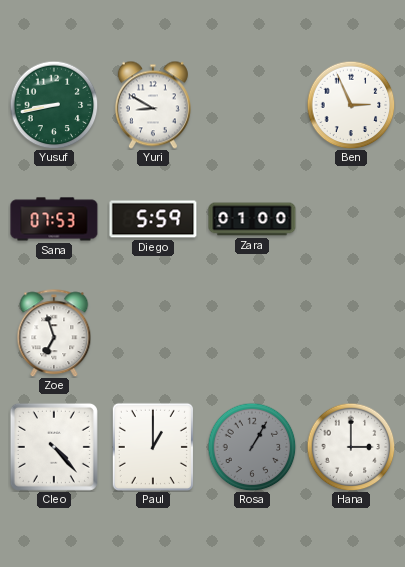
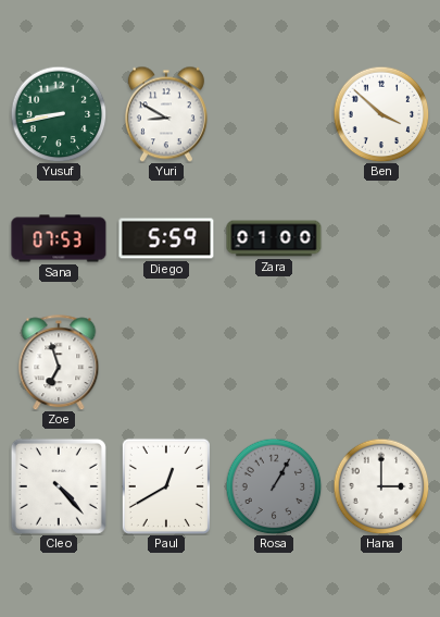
Ben: 2:56 -> 3:52
Paul: 1:00 -> 12:40
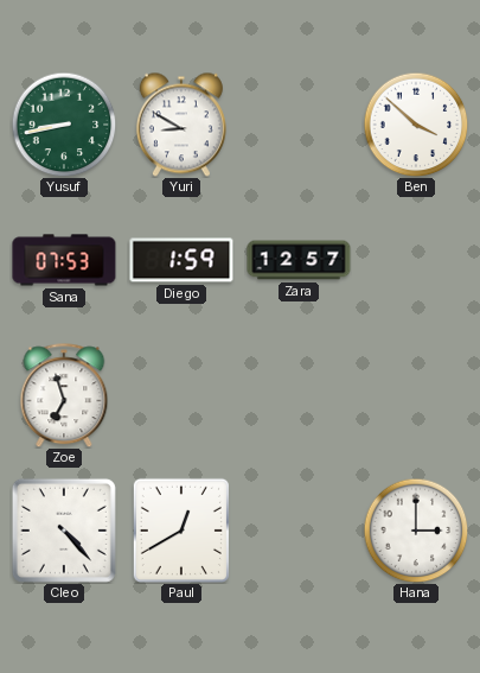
Diego: 5:59 -> 1:59
Zara: 01:00 -> 12:57
Rosa: 1:05 -> none
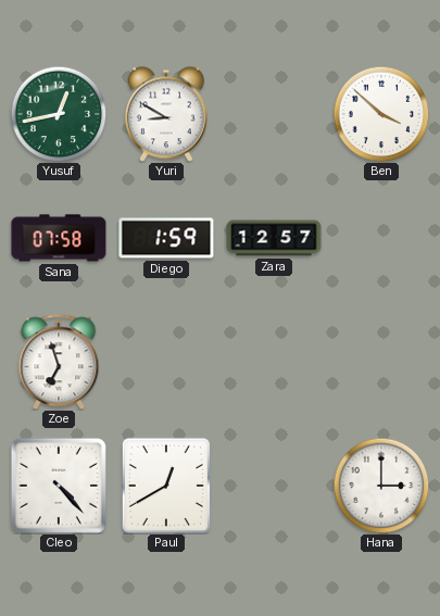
Yusuf: 8:43 -> 12:43
Sana: 07:53 -> 07:58
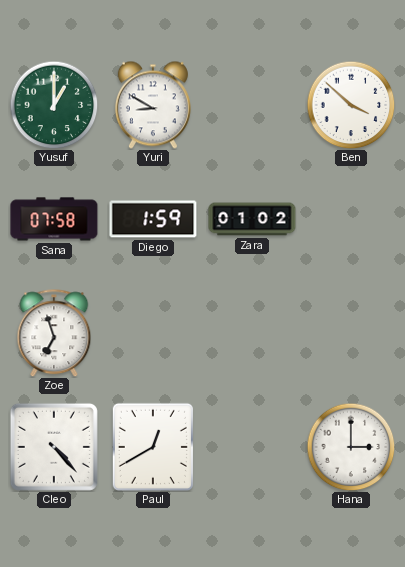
Yusuf: 12:43 -> 1:00
Zara: 12:57 -> 01:02
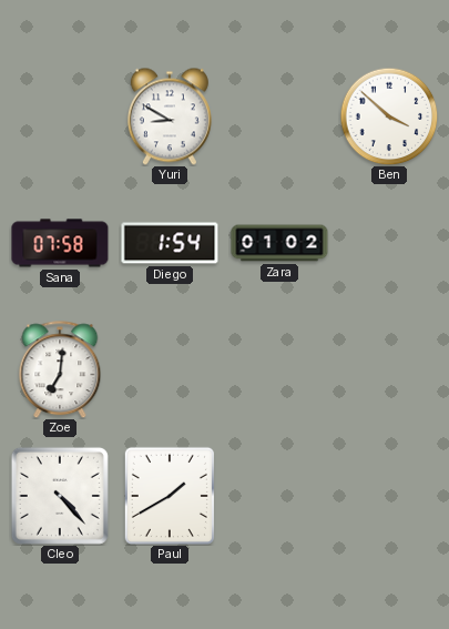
Yusuf: 1:00 -> none
Diego: 1:59 -> 1:54
Zoe: 6:57 -> 7:01
Paul: 12:40 -> 1:40
Hana: 3:00 -> none
